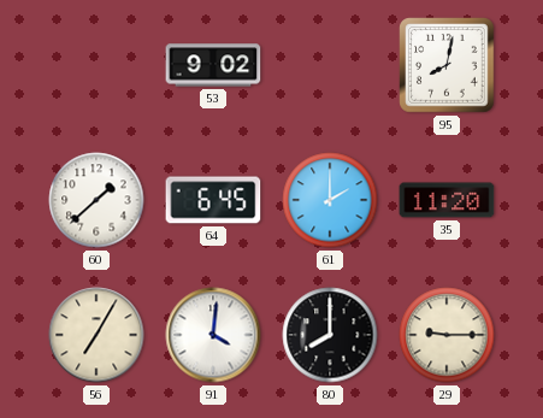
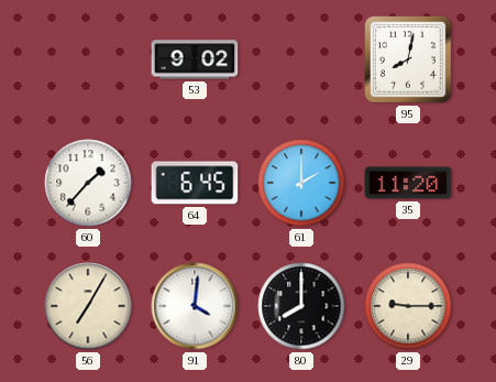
60: 1:38 -> 1:37
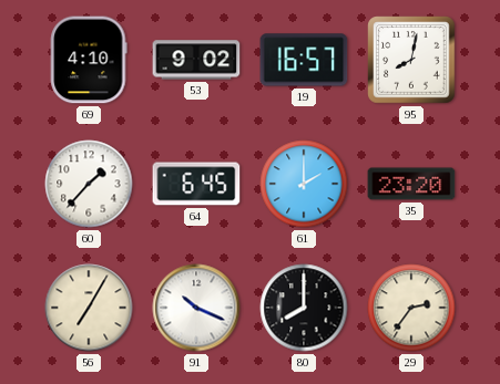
69: none -> 4:10
19: none -> 16:57
35: 11:20 -> 23:20
91: 4:01 -> 10:19
29: 9:15 -> 2:36
